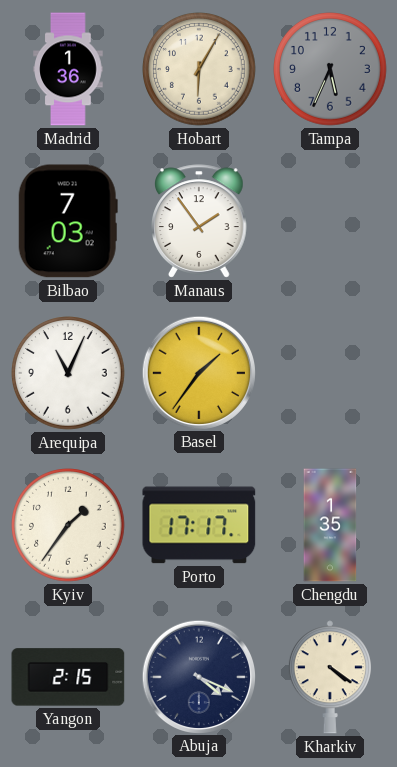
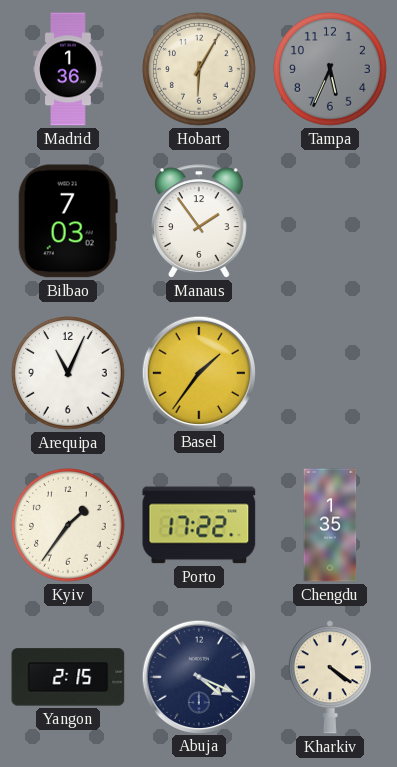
Porto: 17:17 -> 17:22
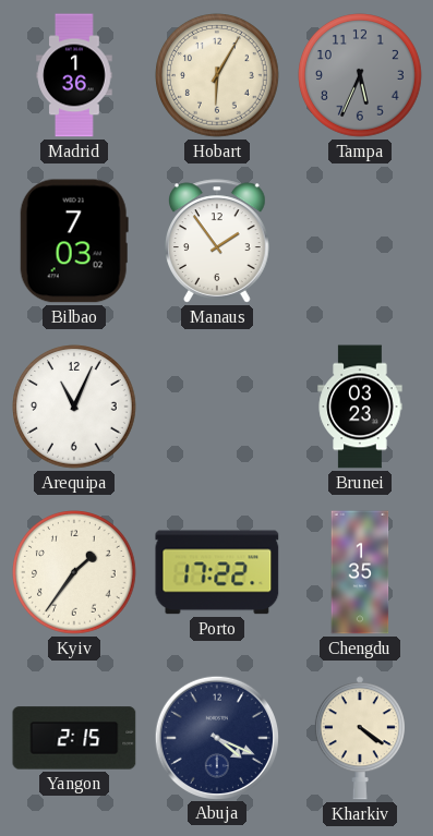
Basel: 1:36 -> none
Brunei: none -> 03:23
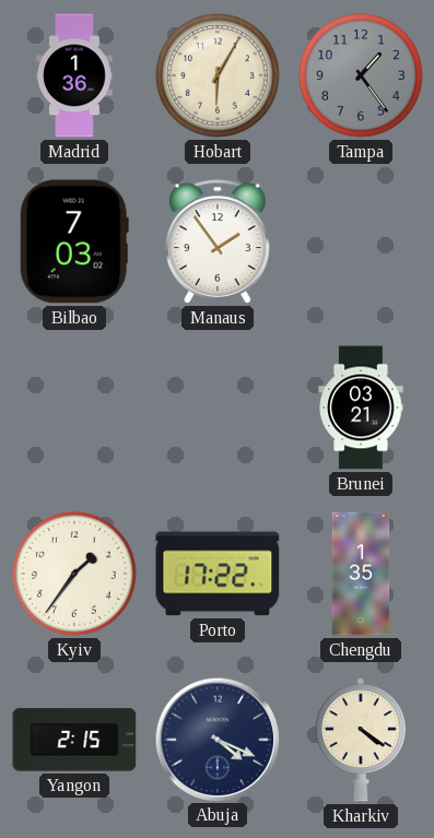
Tampa: 5:34 -> 1:24
Arequipa: 11:04 -> none
Brunei: 03:23 -> 03:21
